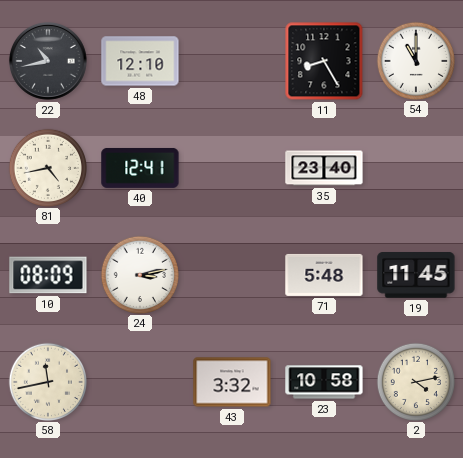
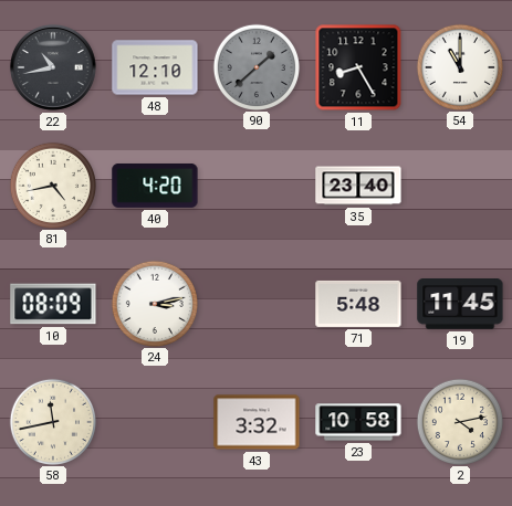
90: none -> 1:38
40: 12:41 -> 4:20
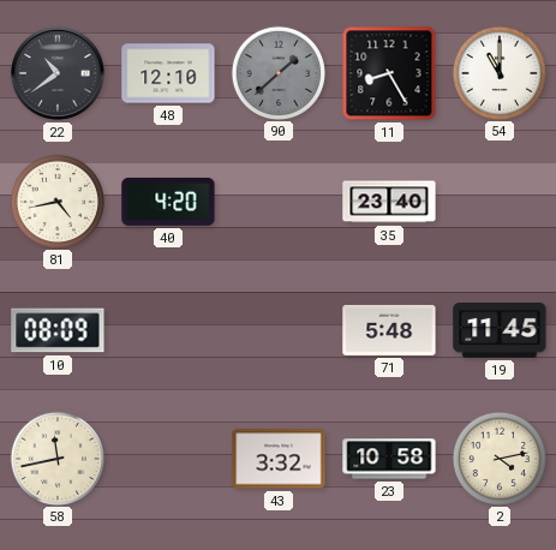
22: 10:43 -> 10:39
24: 3:13 -> none
